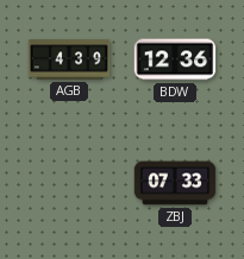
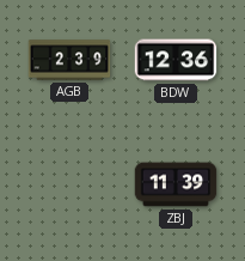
AGB: 4:39 -> 2:39
ZBJ: 07:33 -> 11:39
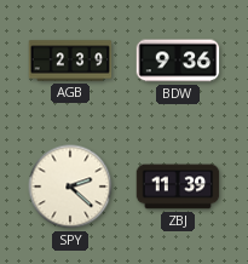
BDW: 12:36 -> 9:36
SPY: none -> 2:22
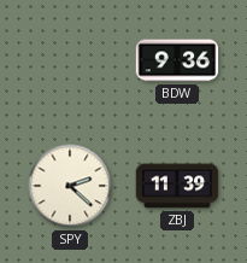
AGB: 2:39 -> none
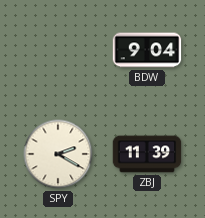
BDW: 9:36 -> 9:04
SPY: 2:22 -> 2:20
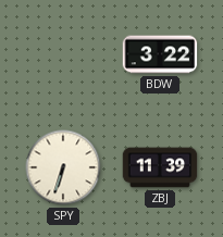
BDW: 9:04 -> 3:22
SPY: 2:20 -> 6:33
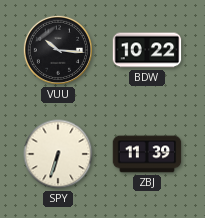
VUU: none -> 10:16
BDW: 3:22 -> 10:22
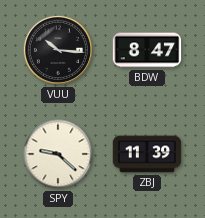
BDW: 10:22 -> 8:47
SPY: 6:33 -> 9:22
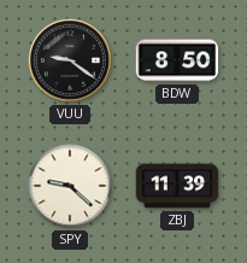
VUU: 10:16 -> 9:21
BDW: 8:47 -> 8:50
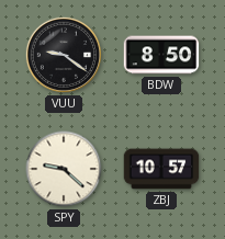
ZBJ: 11:39 -> 10:57
